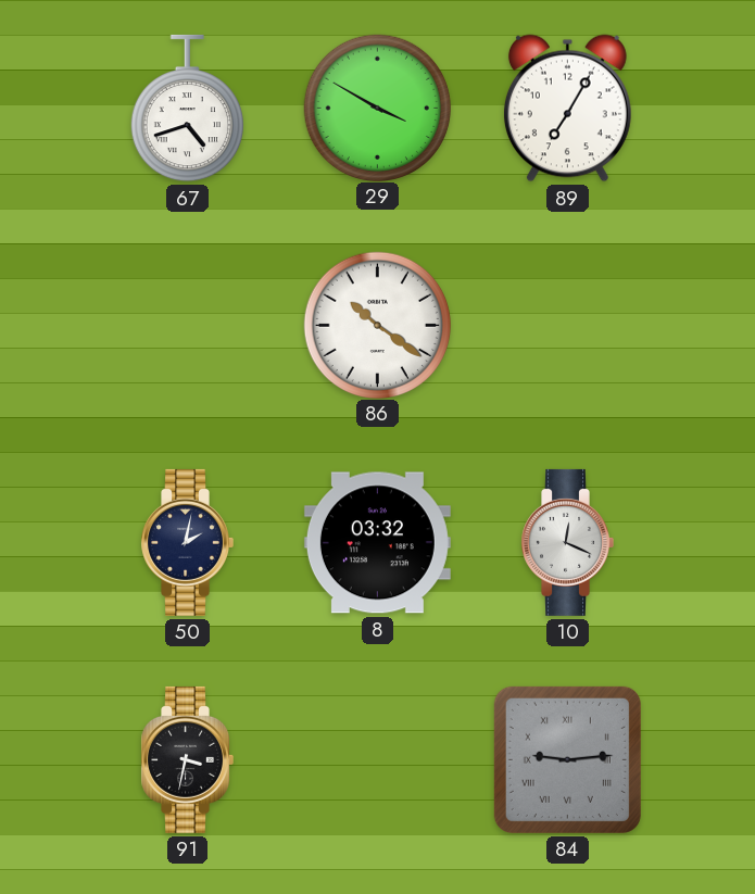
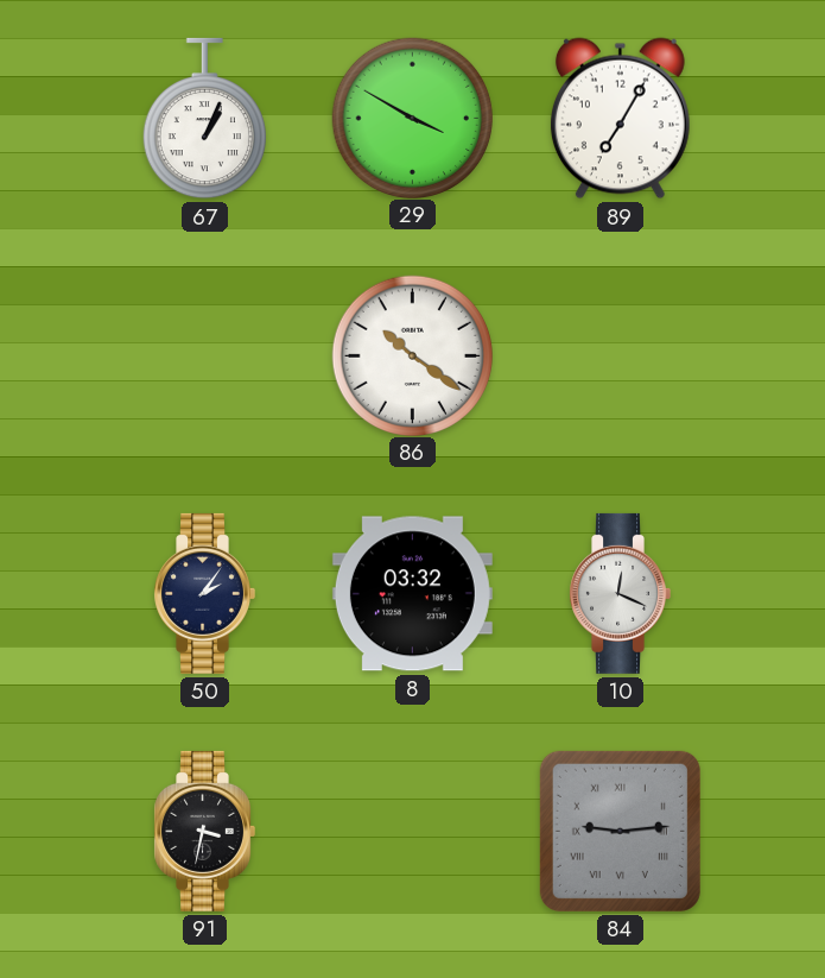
67: 4:42 -> 1:04
50: 2:02 -> 2:06
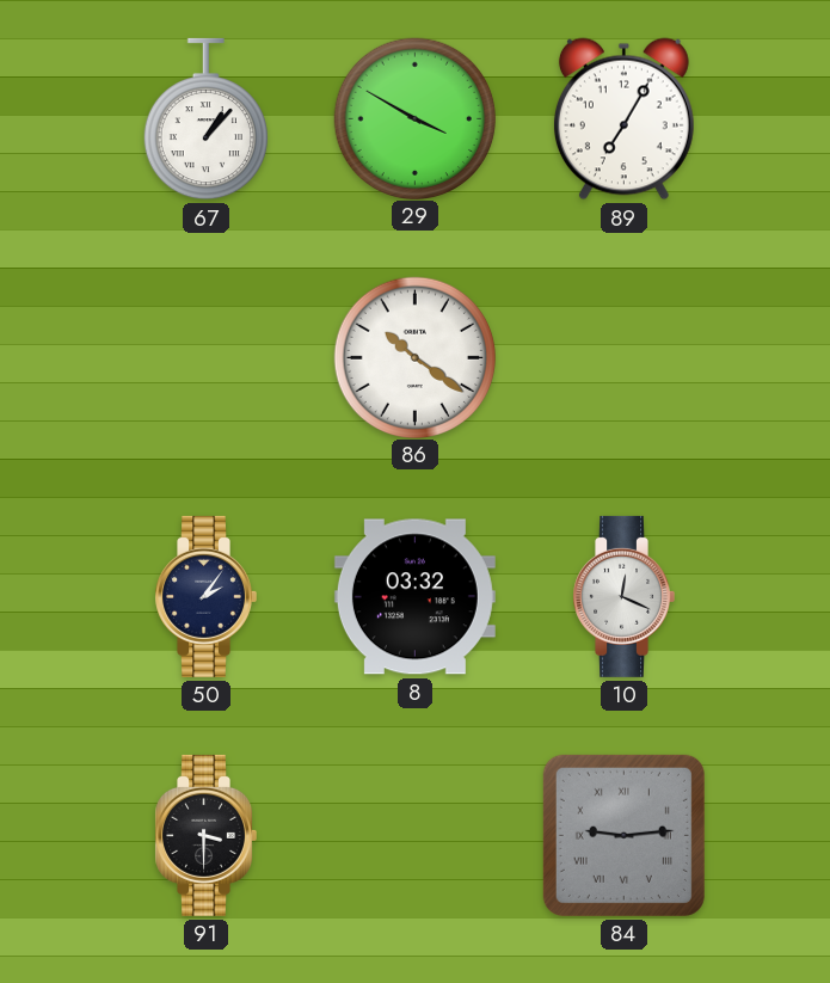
67: 1:04 -> 1:07
91: 3:32 -> 3:30
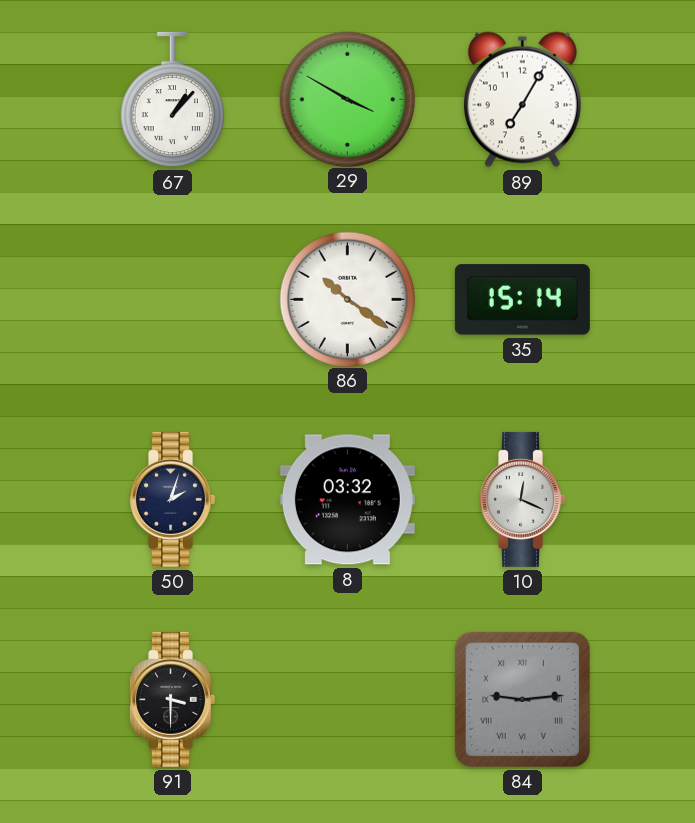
35: none -> 15:14
50: 2:06 -> 2:03
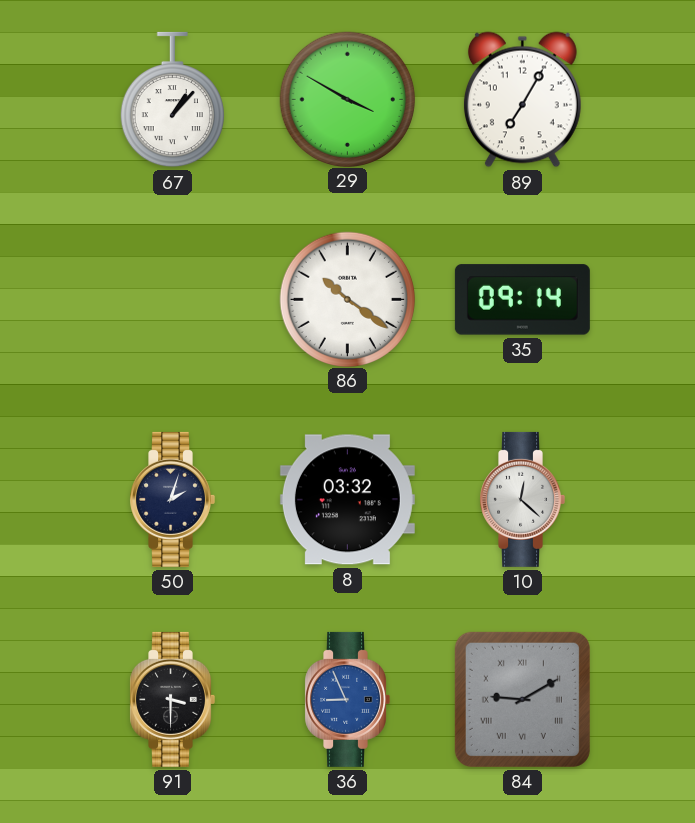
35: 15:14 -> 09:14
10: 12:19 -> 12:22
36: none -> 8:56
84: 9:14 -> 9:10
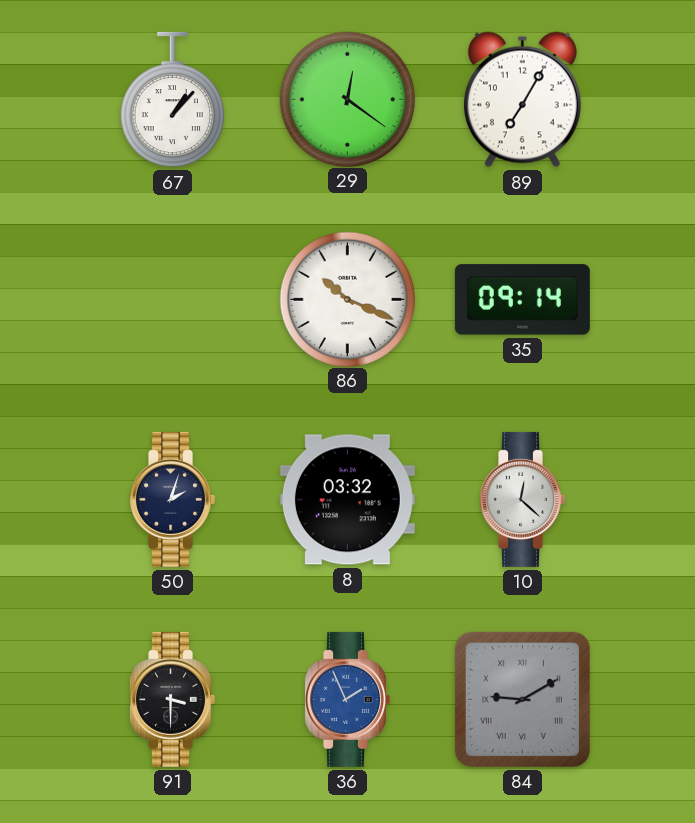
29: 3:50 -> 12:21
86: 10:21 -> 10:19
36: 8:56 -> 1:56
